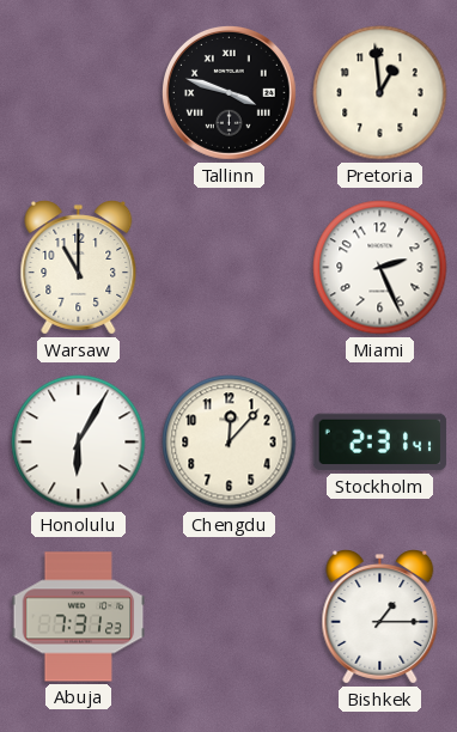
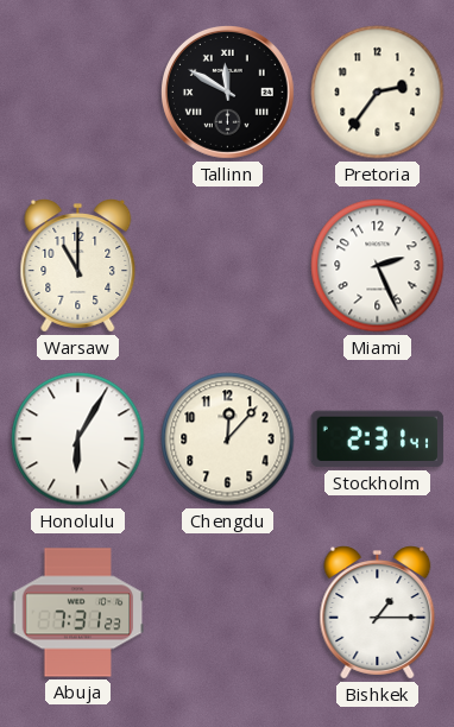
Tallinn: 3:48 -> 11:50
Pretoria: 12:59 -> 2:36
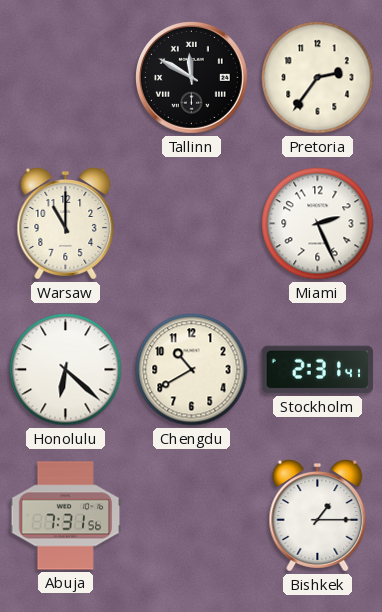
Honolulu: 6:05 -> 6:22
Chengdu: 12:07 -> 10:40
Abuja: 7:31:23 -> 7:31:56
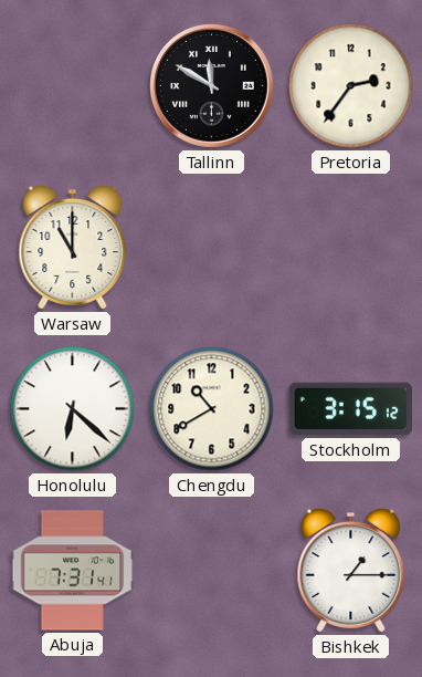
Miami: 2:26 -> none
Stockholm: 2:31 -> 3:15
Abuja: 7:31:56 -> 7:31:41
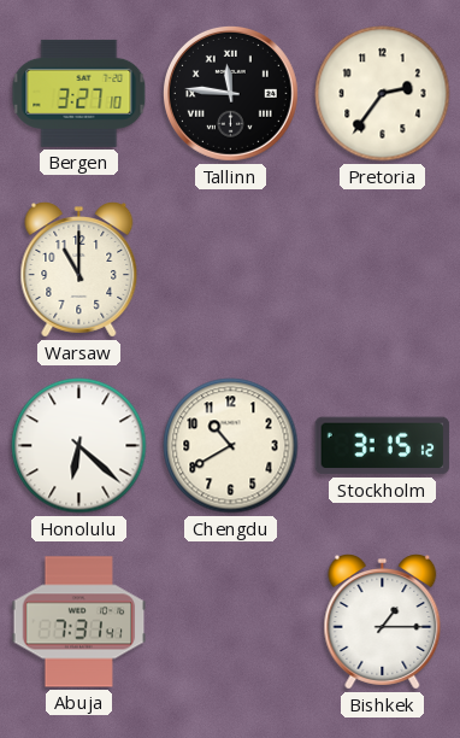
Bergen: none -> 3:27
Tallinn: 11:50 -> 11:46
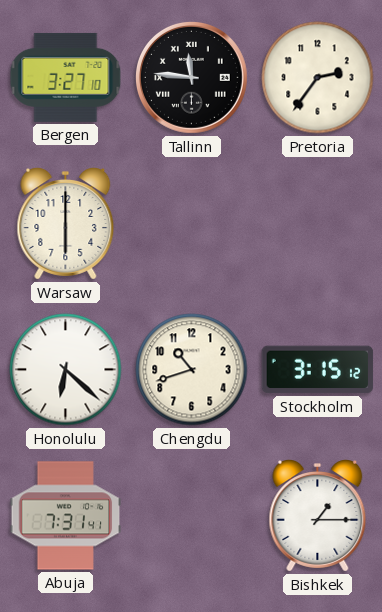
Warsaw: 11:00 -> 6:00
Chengdu: 10:40 -> 10:42
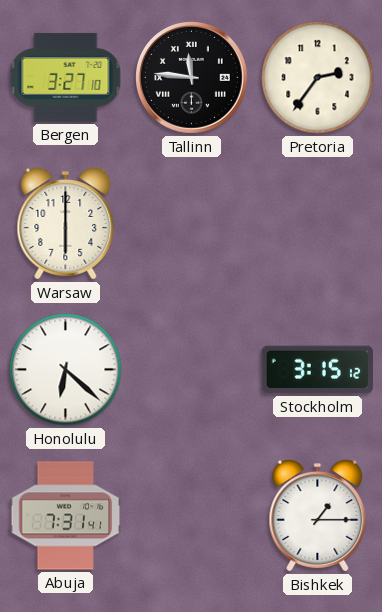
Chengdu: 10:42 -> none
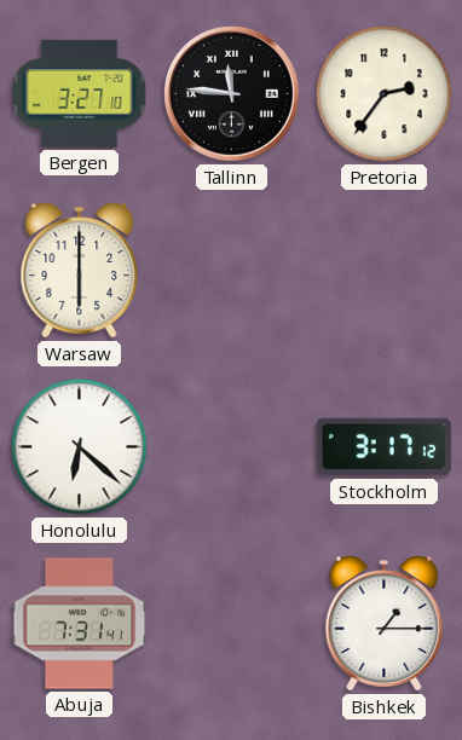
Stockholm: 3:15 -> 3:17
